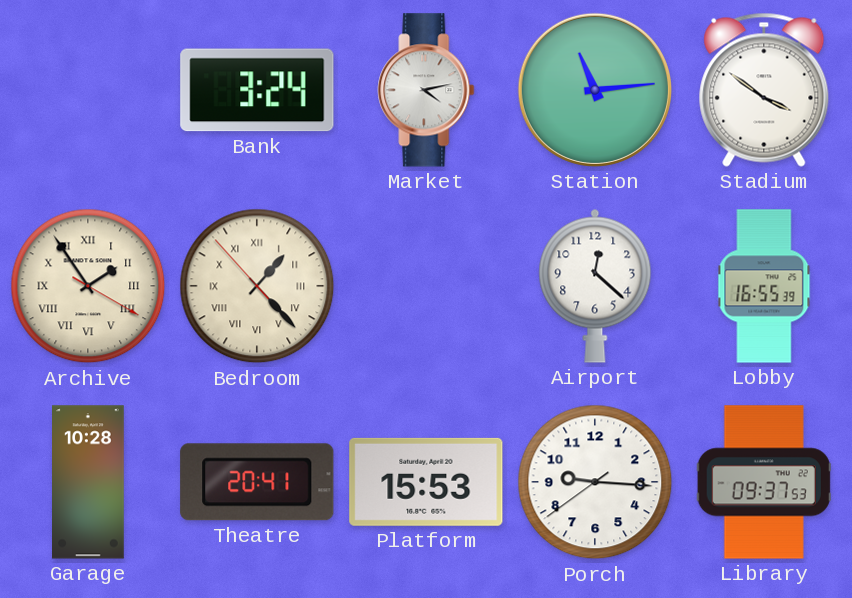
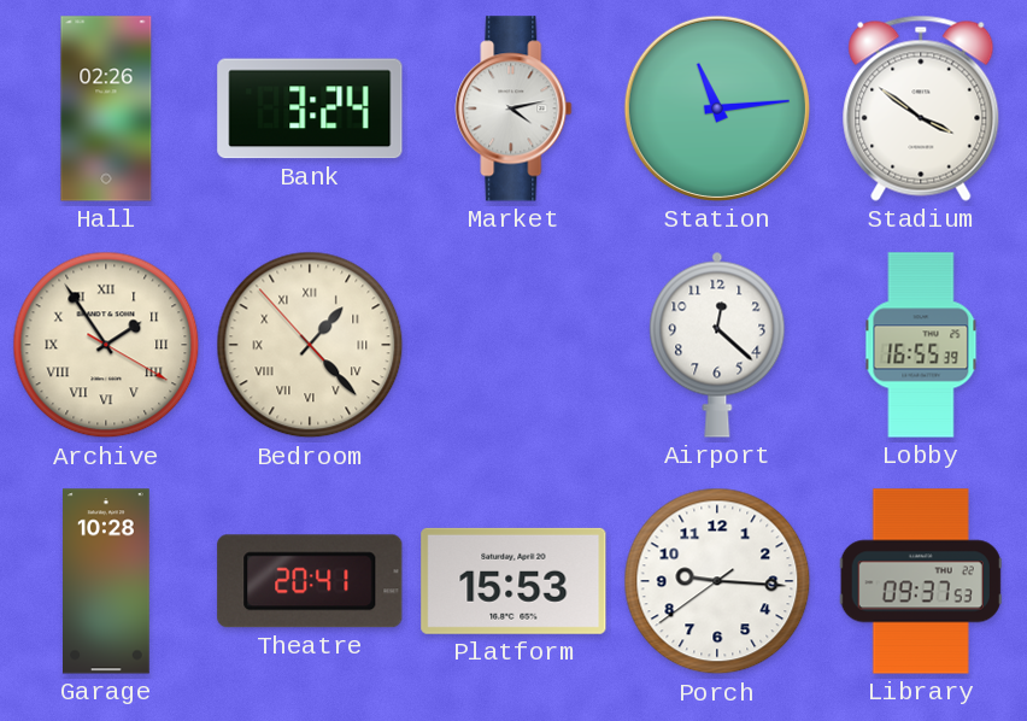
Hall: none -> 02:26
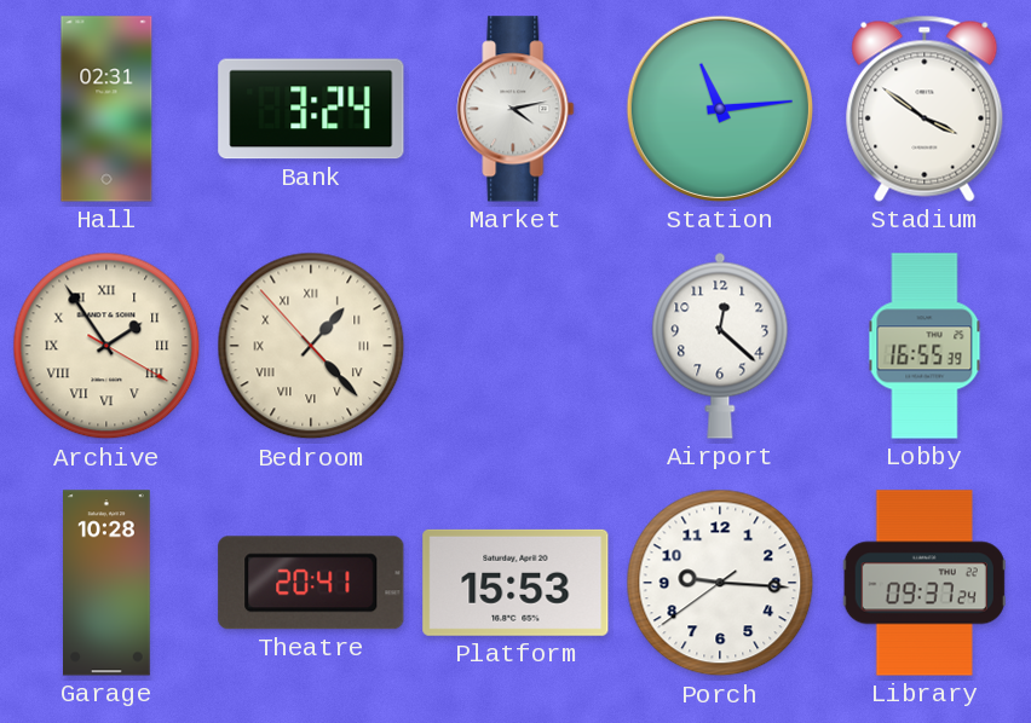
Hall: 02:26 -> 02:31
Library: 09:37:53 -> 09:37:24
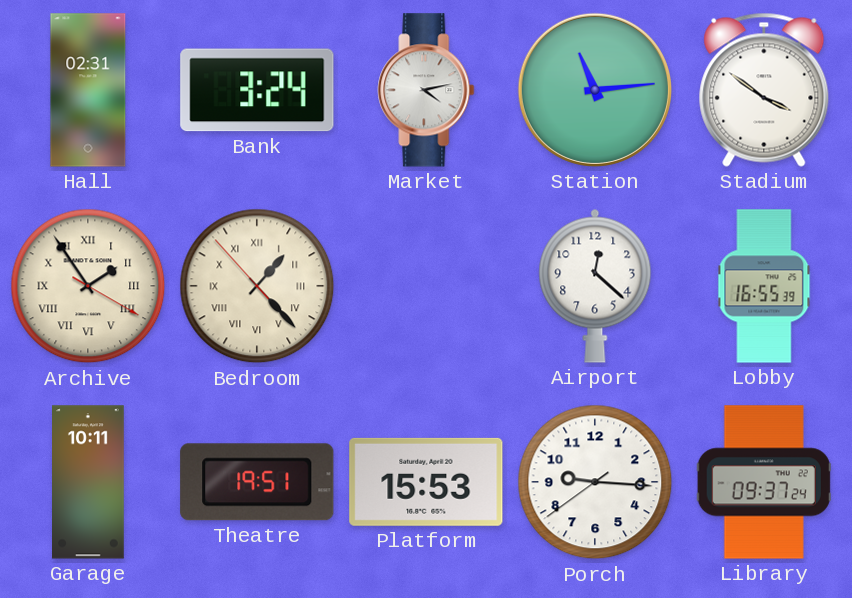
Garage: 10:28 -> 10:11
Theatre: 20:41 -> 19:51
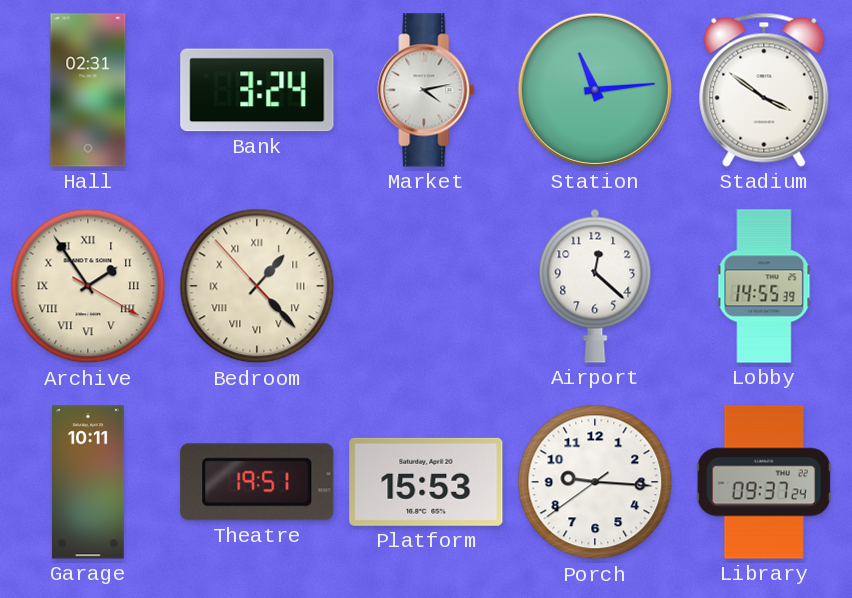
Lobby: 16:55 -> 14:55
